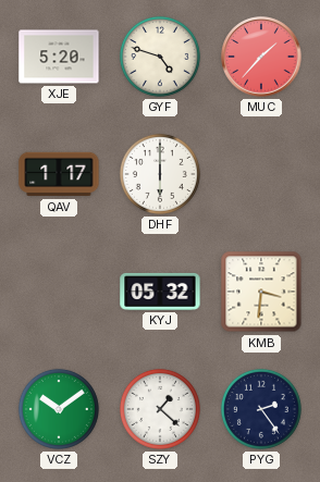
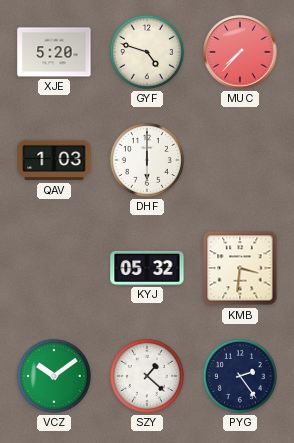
MUC: 1:37 -> 7:37
QAV: 1:17 -> 1:03
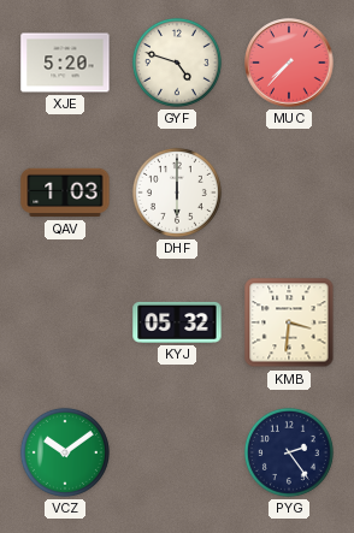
SZY: 1:22 -> none
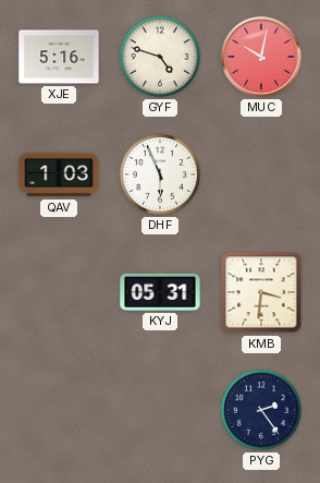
XJE: 5:20 -> 5:16
MUC: 7:37 -> 10:02
DHF: 6:00 -> 5:56
KYJ: 05:32 -> 05:31
VCZ: 10:09 -> none
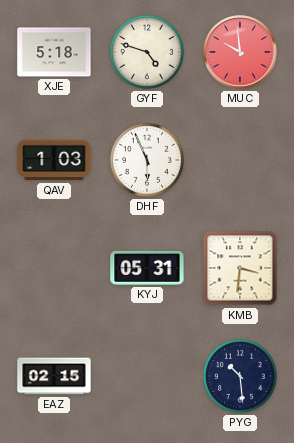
XJE: 5:16 -> 5:18
MUC: 10:02 -> 9:59
EAZ: none -> 02:15
PYG: 2:24 -> 10:29
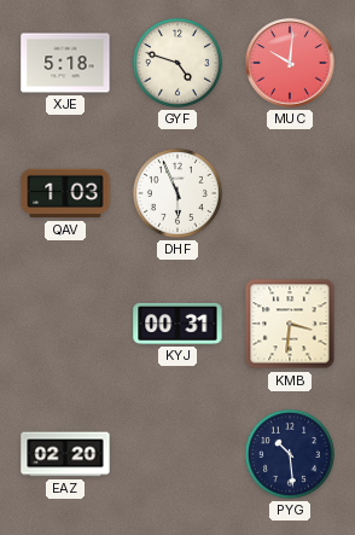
MUC: 9:59 -> 10:01
KYJ: 05:31 -> 00:31
EAZ: 02:15 -> 02:20
